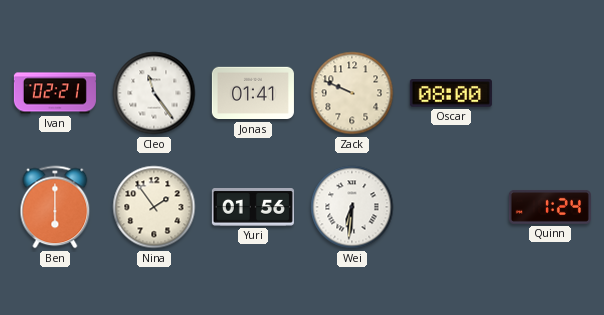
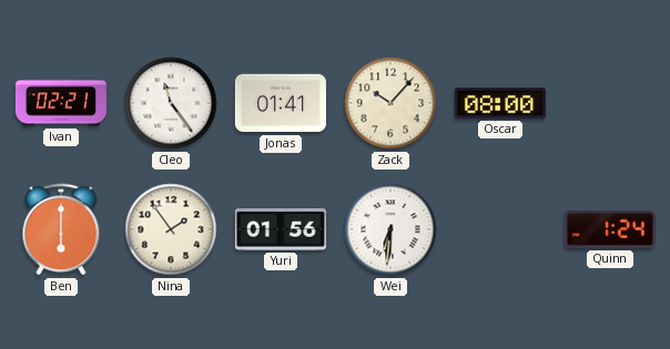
Zack: 9:49 -> 10:07
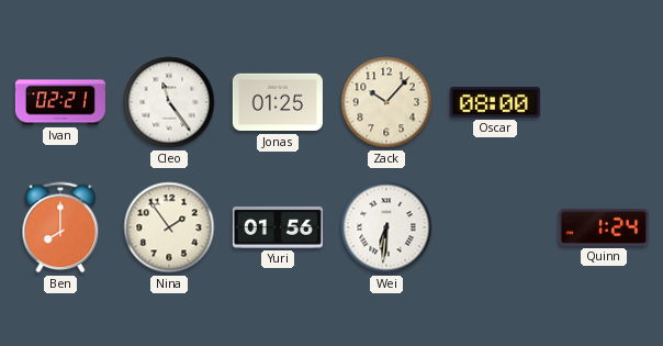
Jonas: 01:41 -> 01:25
Ben: 6:00 -> 8:00
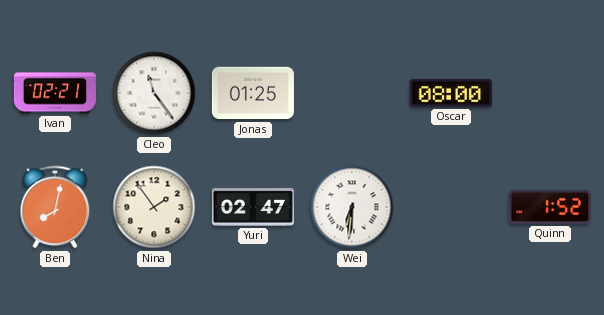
Zack: 10:07 -> none
Ben: 8:00 -> 8:02
Yuri: 01:56 -> 02:47
Quinn: 1:24 -> 1:52
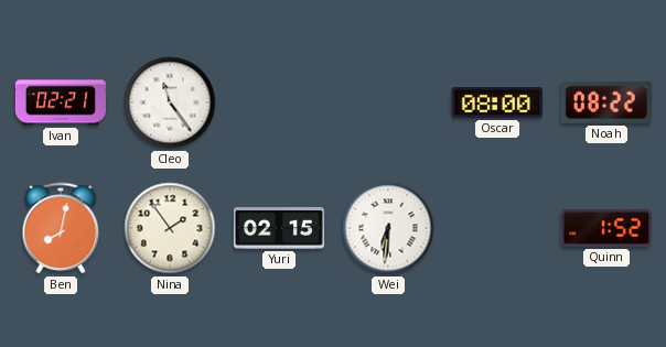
Jonas: 01:25 -> none
Noah: none -> 08:22
Yuri: 02:47 -> 02:15
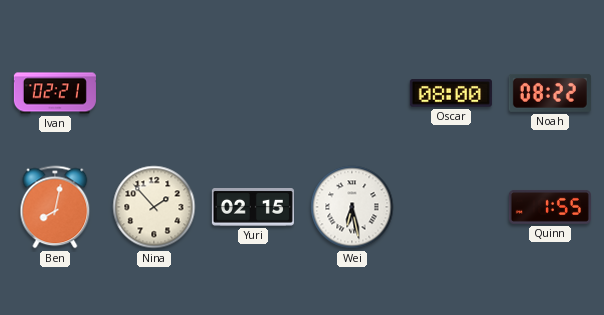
Cleo: 11:24 -> none
Nina: 1:54 -> 1:53
Wei: 6:31 -> 6:28
Quinn: 1:52 -> 1:55
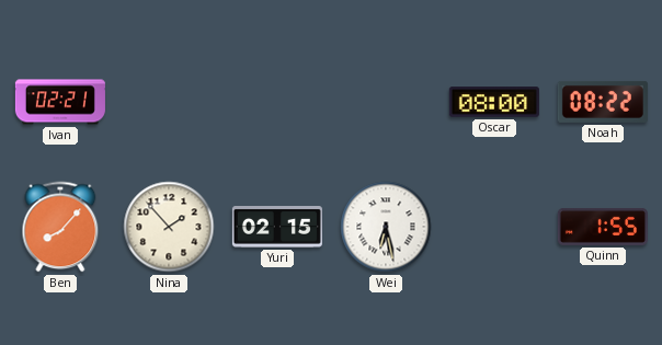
Ben: 8:02 -> 8:07
